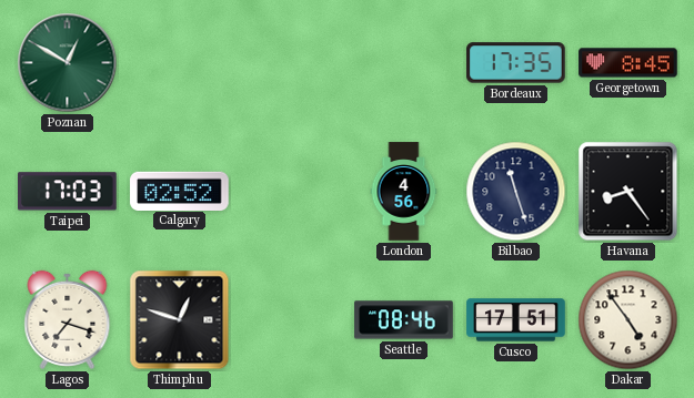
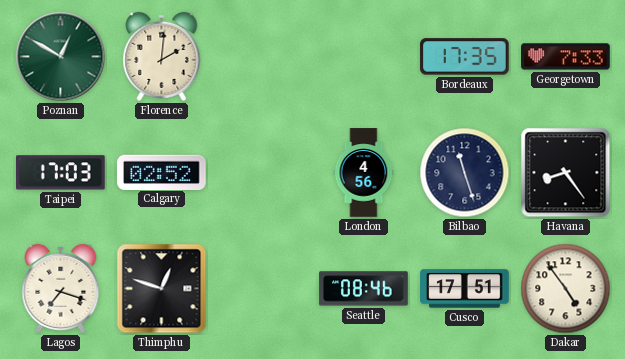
Florence: none -> 2:01
Georgetown: 8:45 -> 7:33
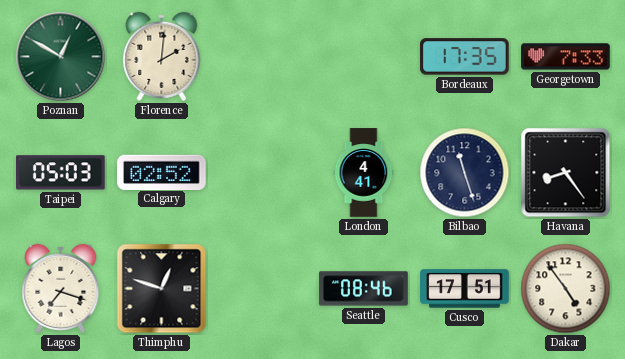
Taipei: 17:03 -> 05:03
London: 4:56 -> 4:41
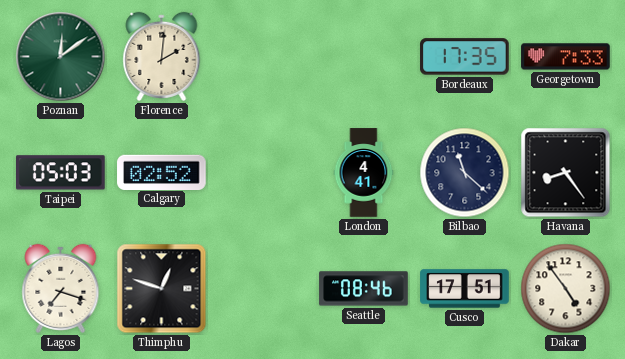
Poznan: 12:50 -> 12:09
Bilbao: 11:27 -> 11:22
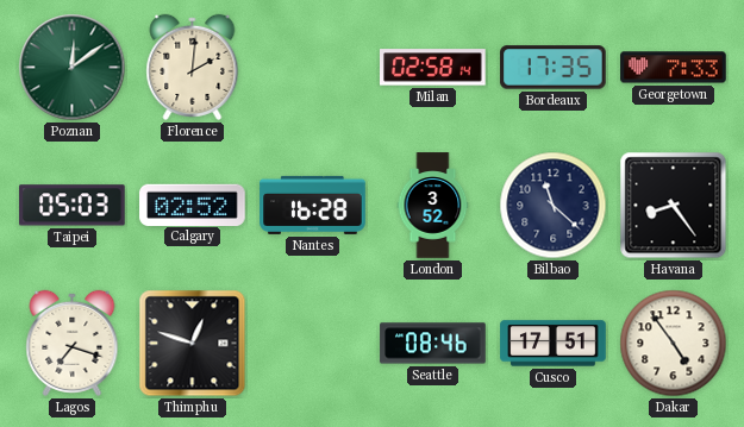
Milan: none -> 02:58
Nantes: none -> 16:28
London: 4:41 -> 3:52
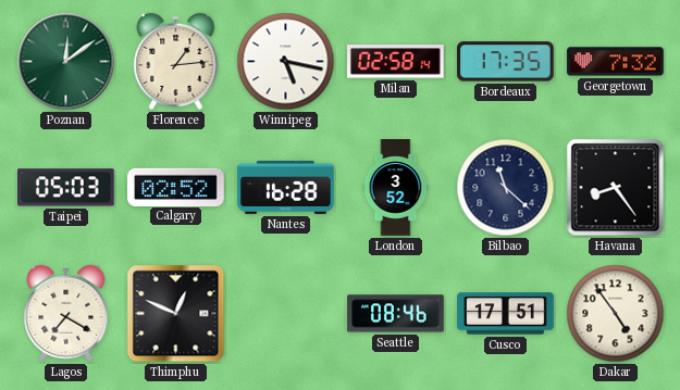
Florence: 2:01 -> 1:14
Winnipeg: none -> 5:17
Georgetown: 7:33 -> 7:32
Lagos: 7:18 -> 7:20
Thimphu: 12:48 -> 12:49
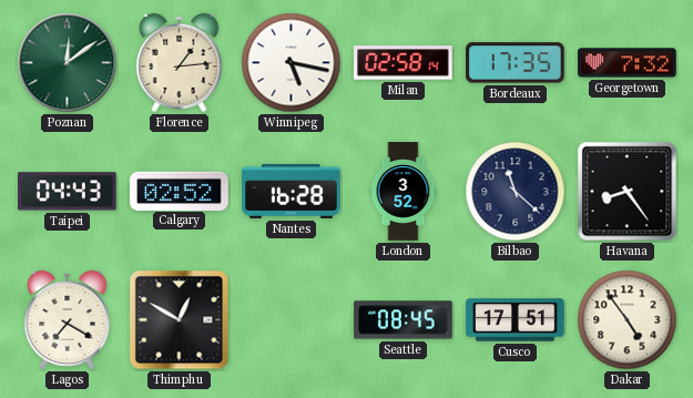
Taipei: 05:03 -> 04:43
Thimphu: 12:49 -> 12:50
Seattle: 08:46 -> 08:45
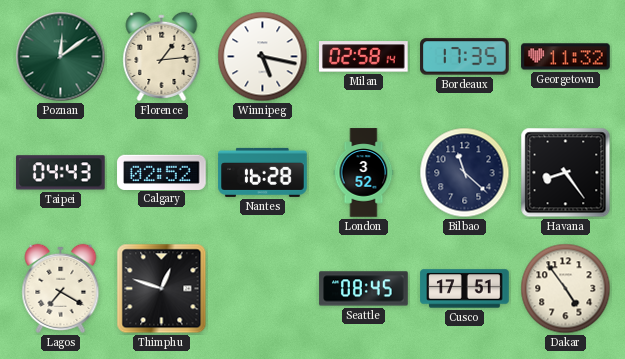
Georgetown: 7:32 -> 11:32
Thimphu: 12:50 -> 12:48
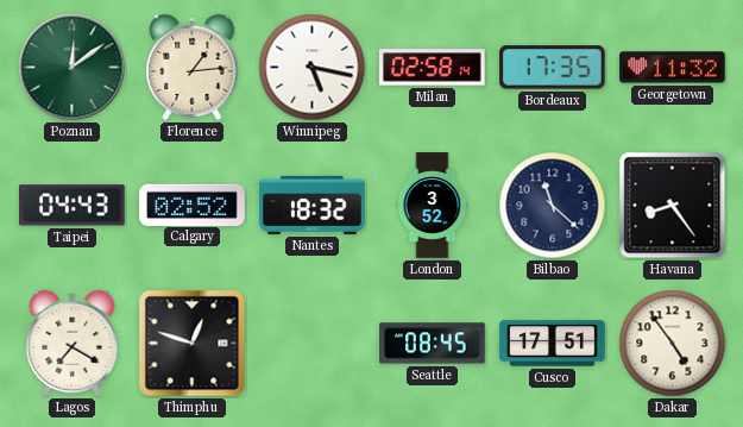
Nantes: 16:28 -> 18:32
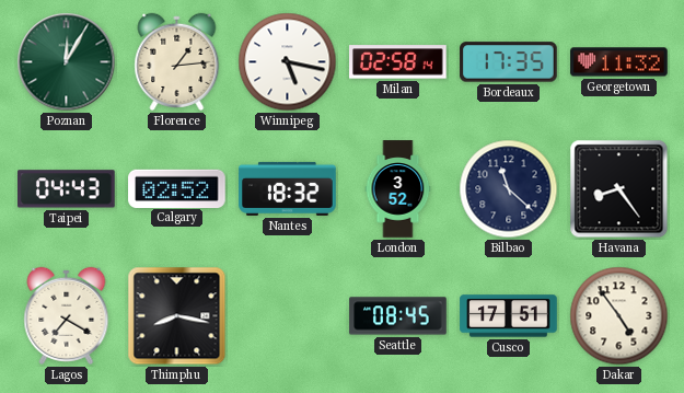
Poznan: 12:09 -> 12:05
Thimphu: 12:48 -> 8:17
